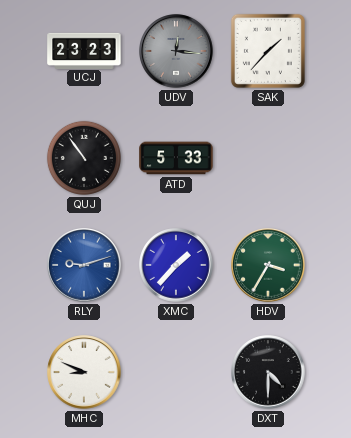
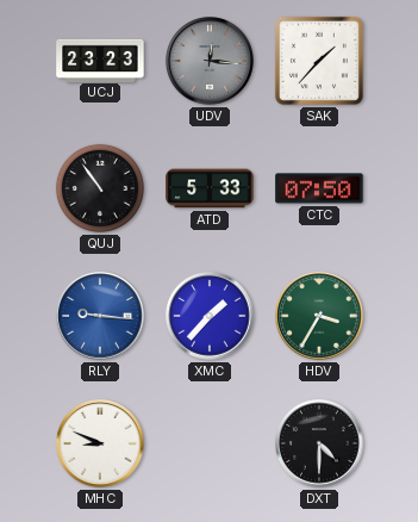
CTC: none -> 07:50
RLY: 9:12 -> 9:16
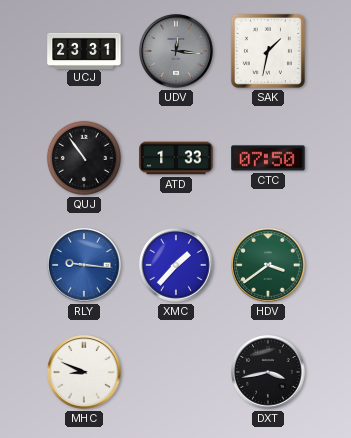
UCJ: 23:23 -> 23:31
SAK: 1:37 -> 1:32
ATD: 5:33 -> 1:33
HDV: 3:35 -> 3:39
DXT: 4:30 -> 3:43
